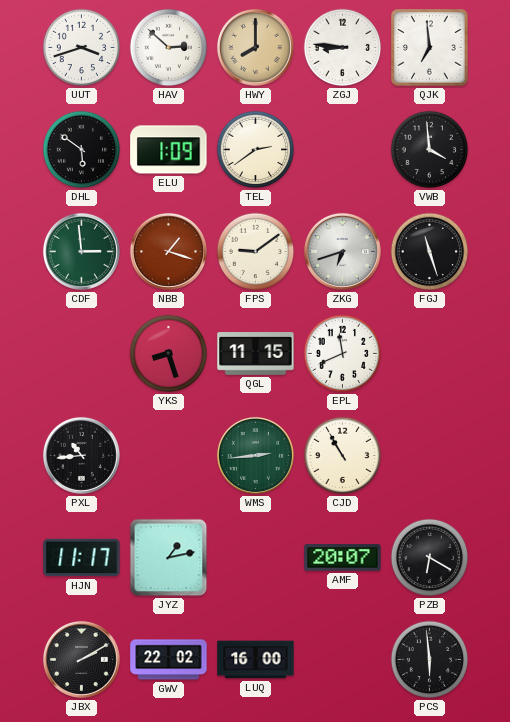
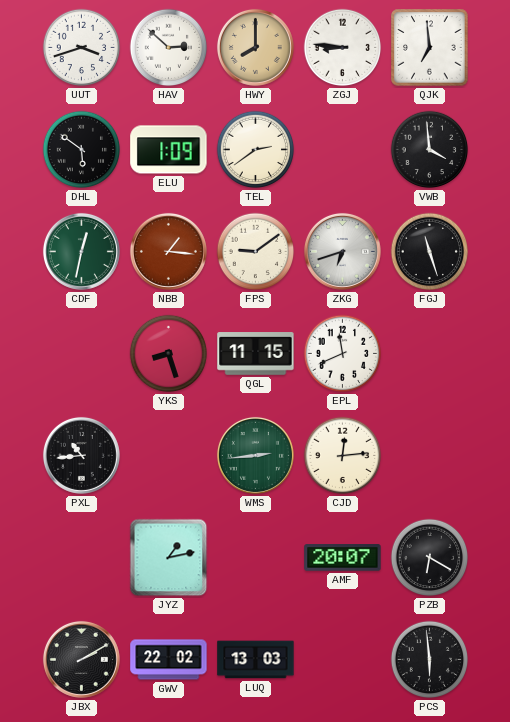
CDF: 2:59 -> 12:32
NBB: 1:18 -> 1:16
CJD: 10:55 -> 12:14
HJN: 11:17 -> none
LUQ: 16:00 -> 13:03
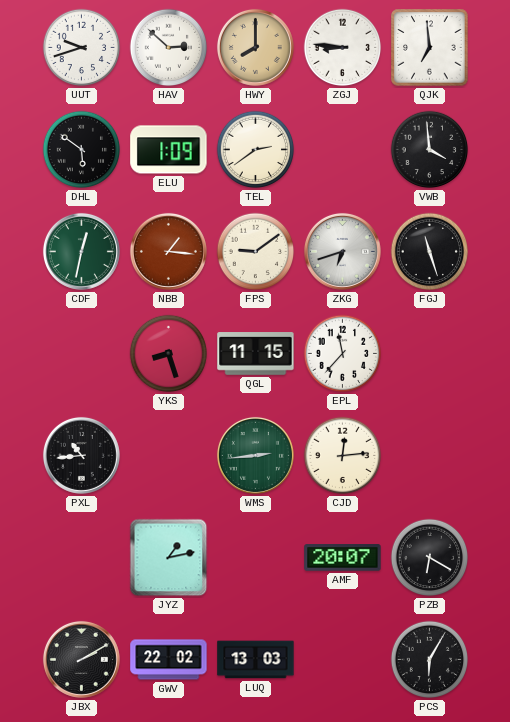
UUT: 3:42 -> 9:42
EPL: 11:41 -> 11:37
PCS: 5:59 -> 6:05
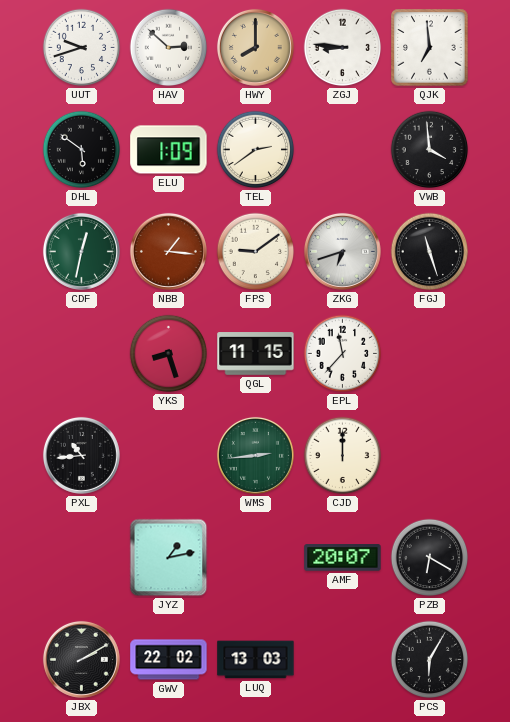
CJD: 12:14 -> 12:00
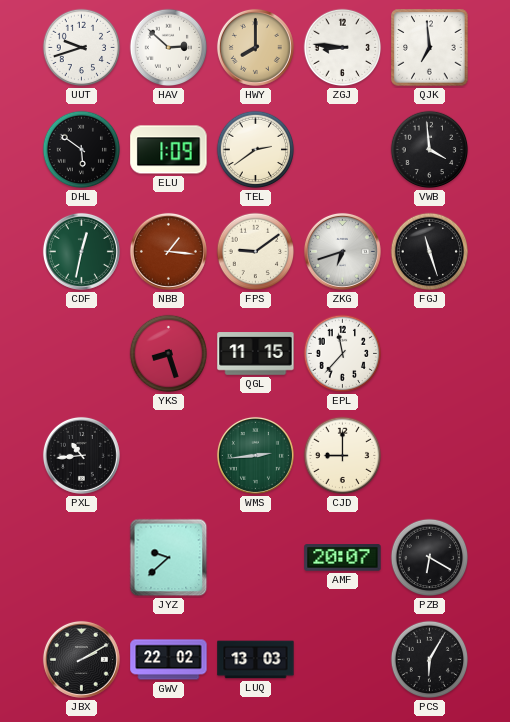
CJD: 12:00 -> 9:00
JYZ: 1:13 -> 9:38
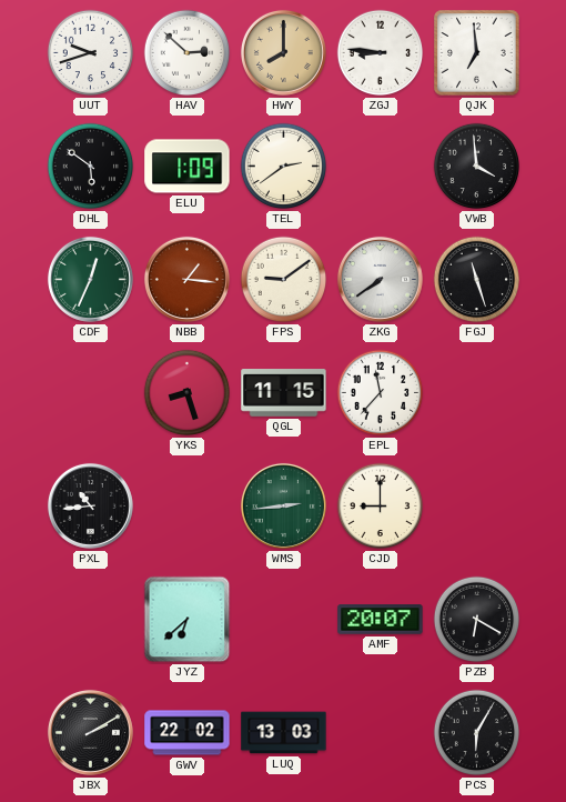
CDF: 12:32 -> 12:34
ZKG: 6:42 -> 7:39
JYZ: 9:38 -> 6:38
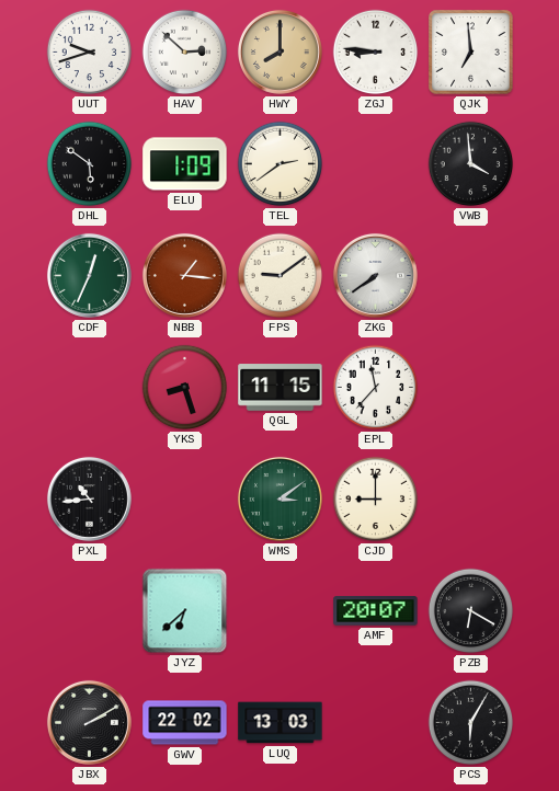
FGJ: 11:27 -> none
WMS: 2:44 -> 3:09
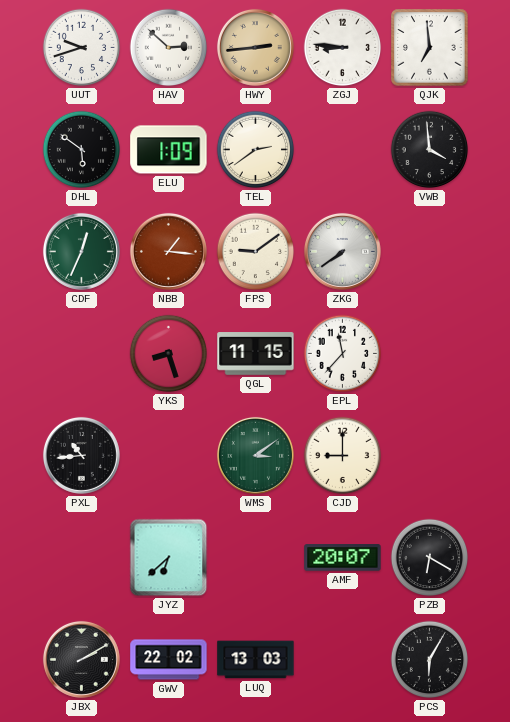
HWY: 8:00 -> 2:44
